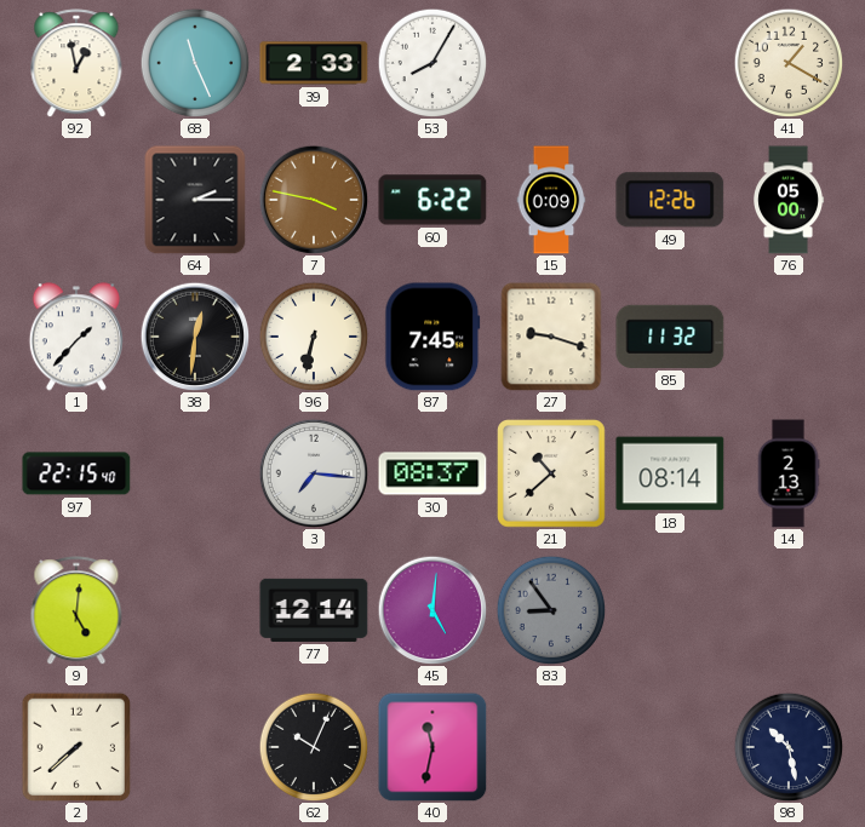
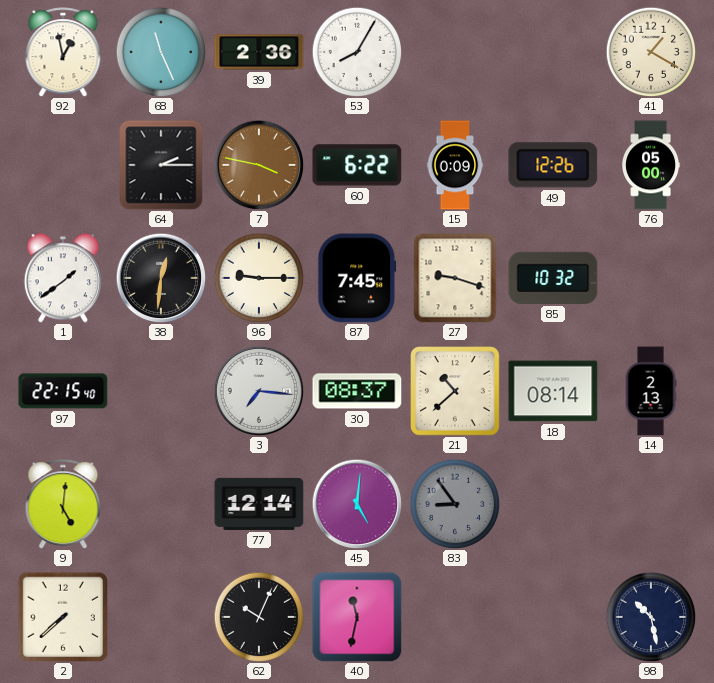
39: 2:33 -> 2:36
1: 1:37 -> 1:39
96: 6:32 -> 9:15
85: 11:32 -> 10:32
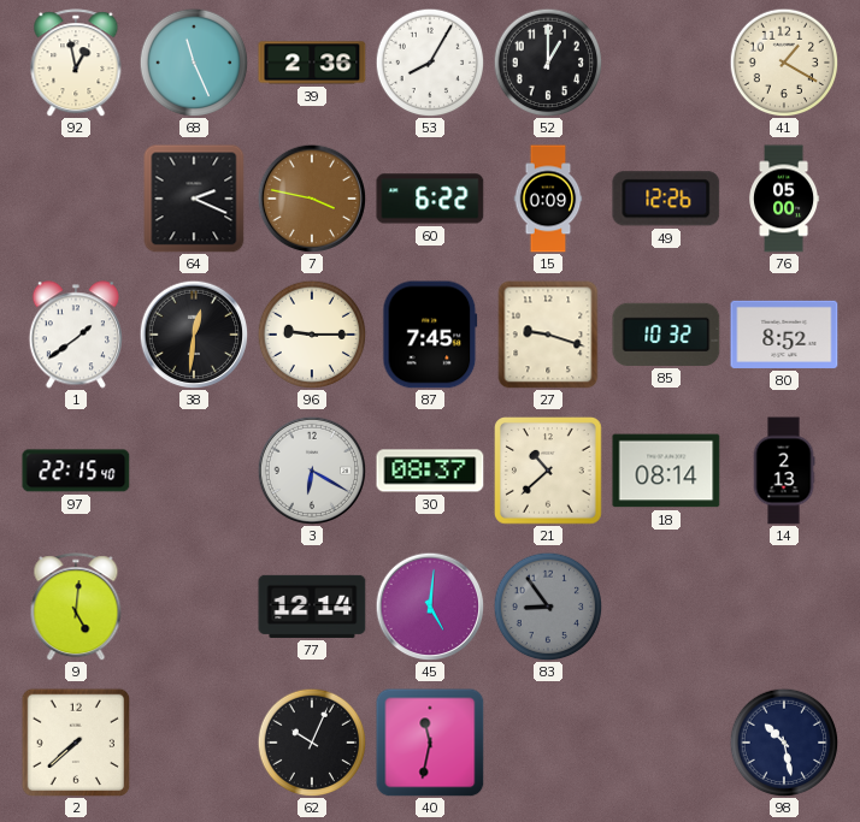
52: none -> 1:00
64: 2:15 -> 2:19
80: none -> 8:52
3: 7:16 -> 6:20
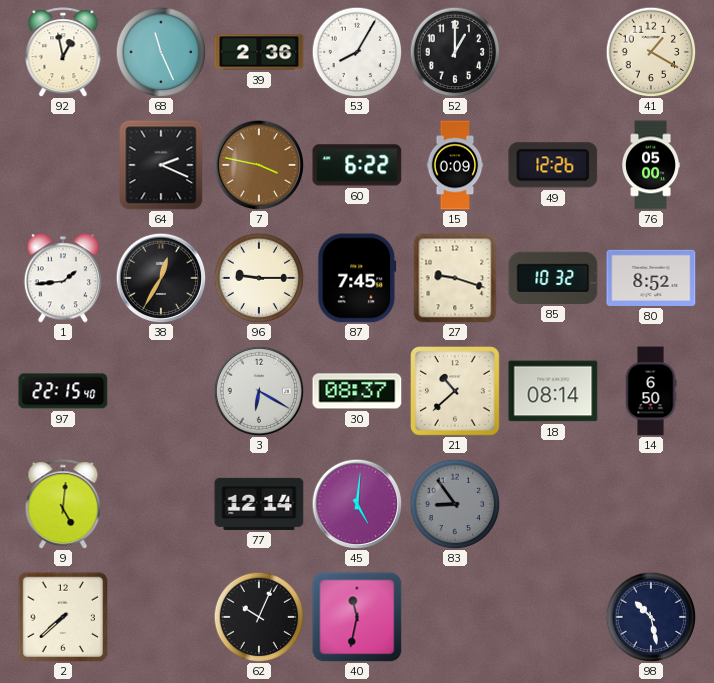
1: 1:39 -> 1:44
38: 12:31 -> 12:35
14: 2:13 -> 6:50
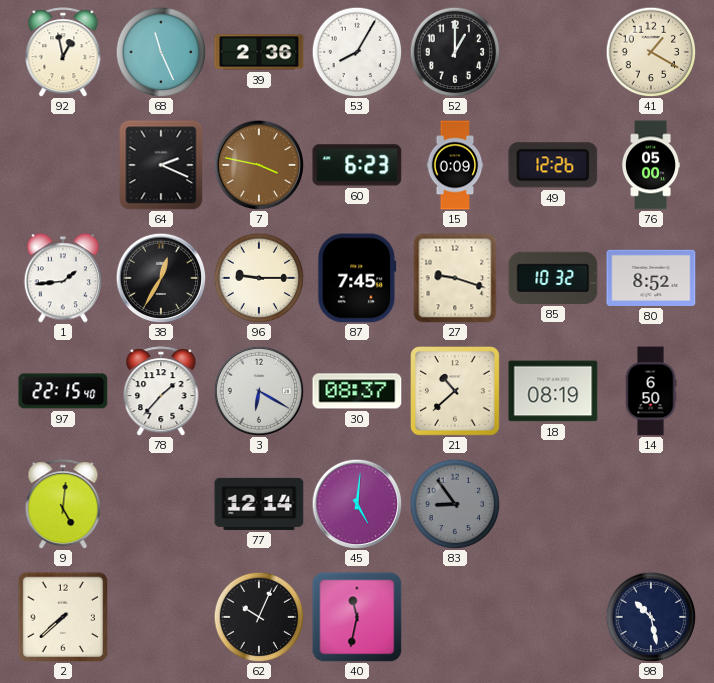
60: 6:22 -> 6:23
78: none -> 1:37
18: 08:14 -> 08:19
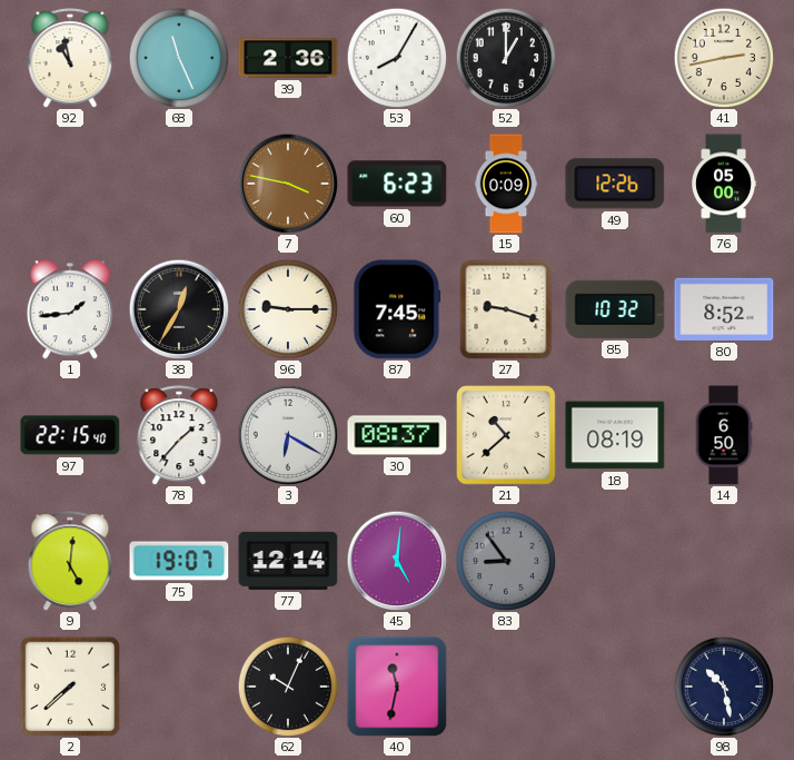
92: 12:58 -> 10:58
41: 1:20 -> 2:43
64: 2:19 -> none
75: none -> 19:07
